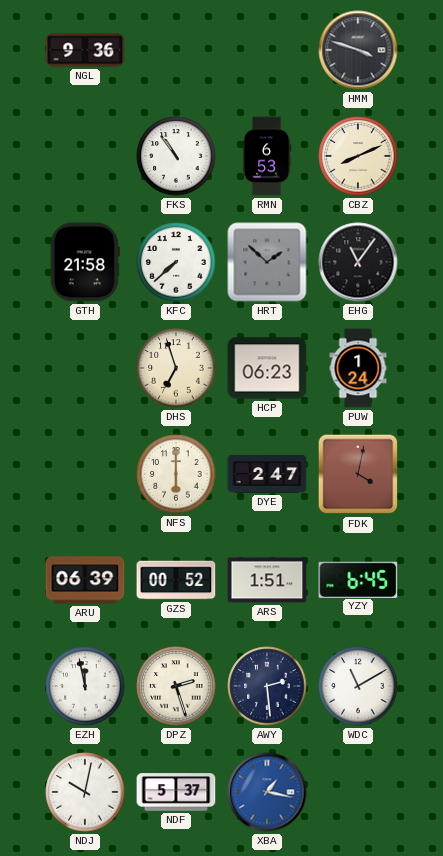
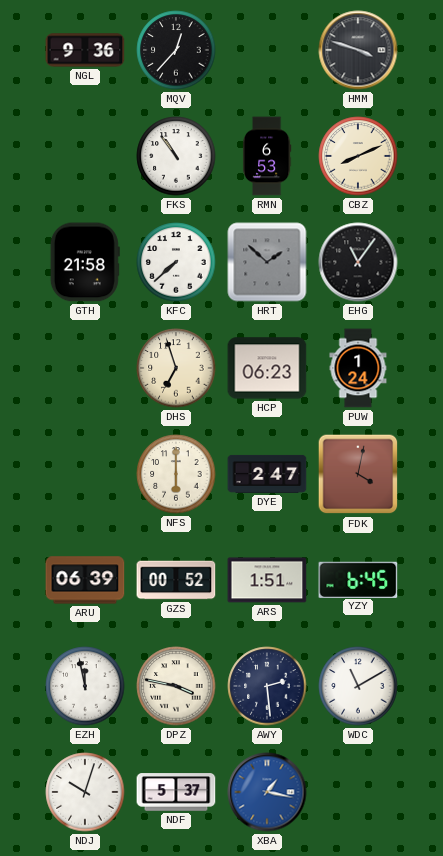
MQV: none -> 12:37
DPZ: 2:27 -> 3:47
NDJ: 10:02 -> 10:03
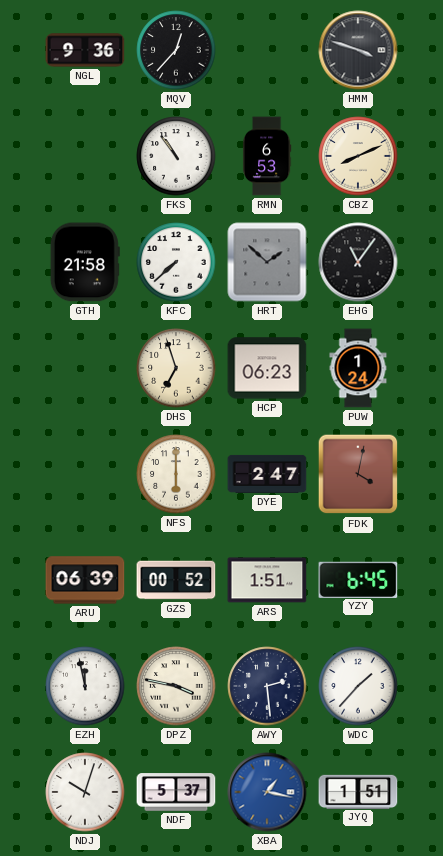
WDC: 11:10 -> 1:37
JYQ: none -> 1:51
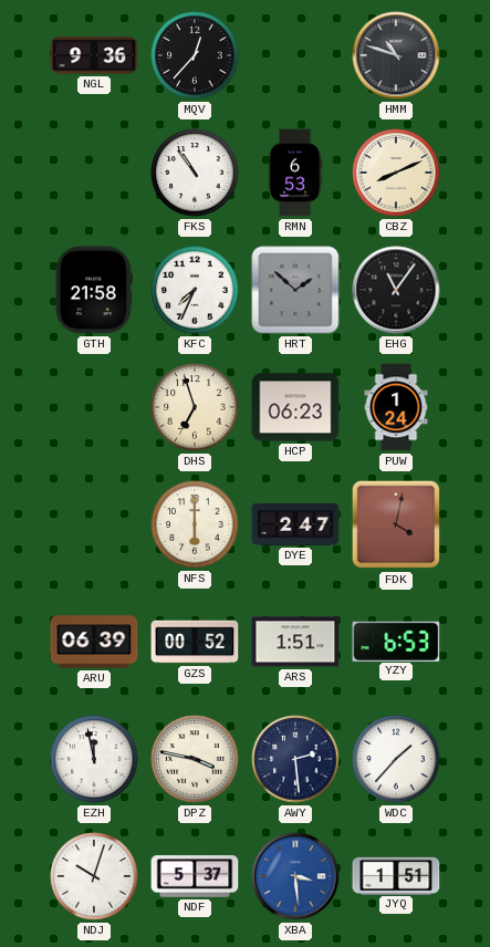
HMM: 3:48 -> 10:48
KFC: 7:38 -> 7:34
YZY: 6:45 -> 6:53
XBA: 1:17 -> 3:29
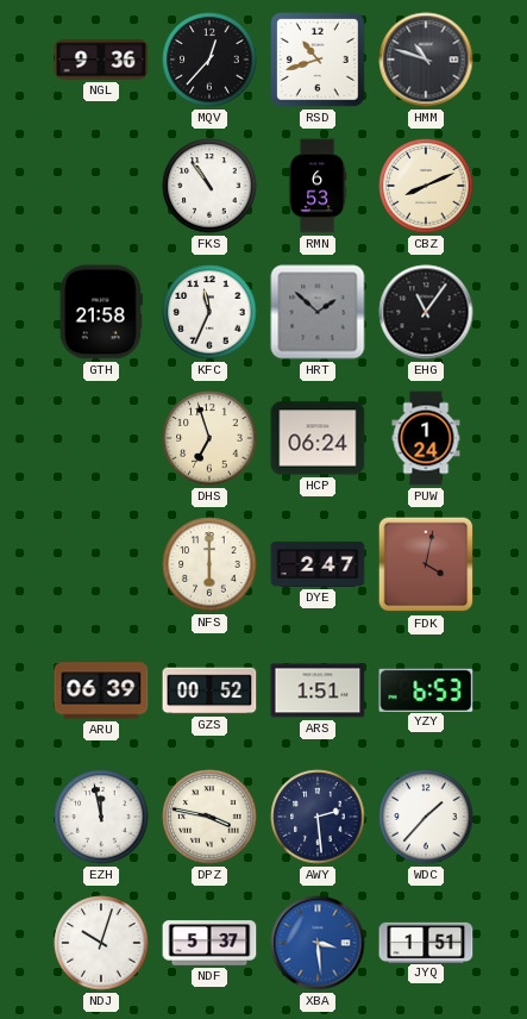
RSD: none -> 10:42
KFC: 7:34 -> 11:34
HCP: 06:23 -> 06:24
